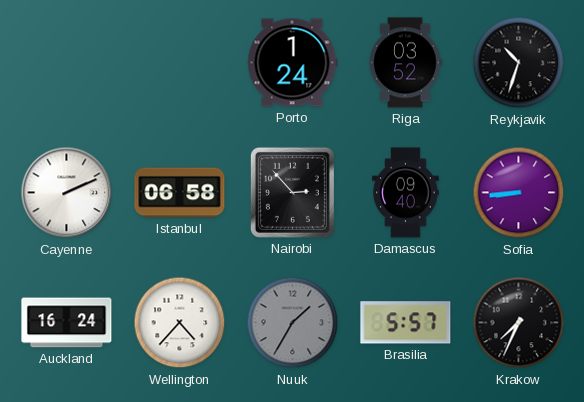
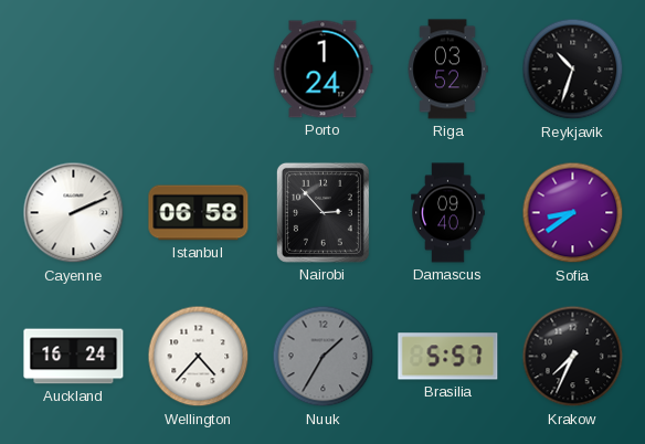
Sofia: 8:44 -> 8:39
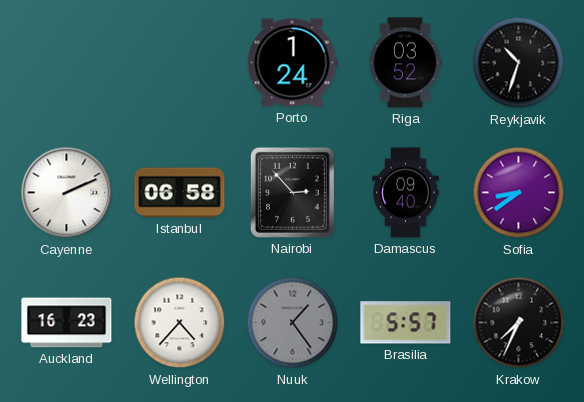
Auckland: 16:24 -> 16:23
Nuuk: 1:35 -> 1:24
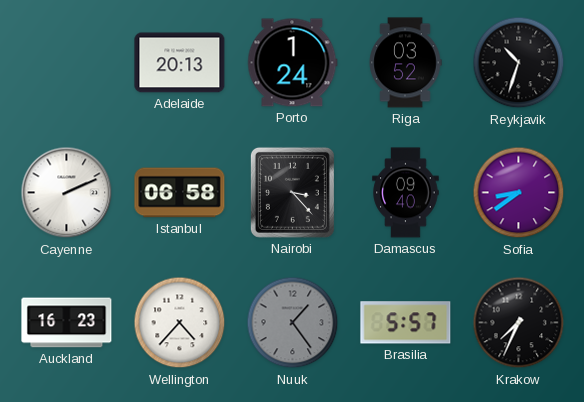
Adelaide: none -> 20:13
Nairobi: 2:53 -> 3:23
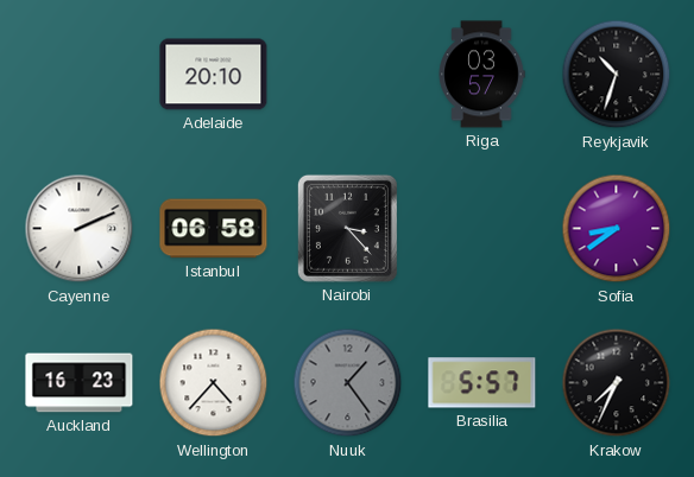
Adelaide: 20:13 -> 20:10
Porto: 1:24 -> none
Riga: 03:52 -> 03:57
Damascus: 09:40 -> none
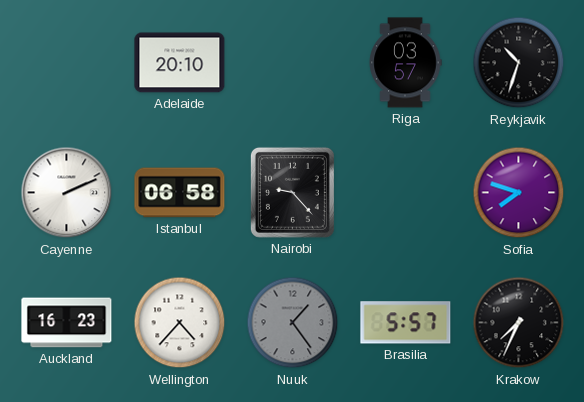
Nairobi: 3:23 -> 9:23
Sofia: 8:39 -> 7:48
